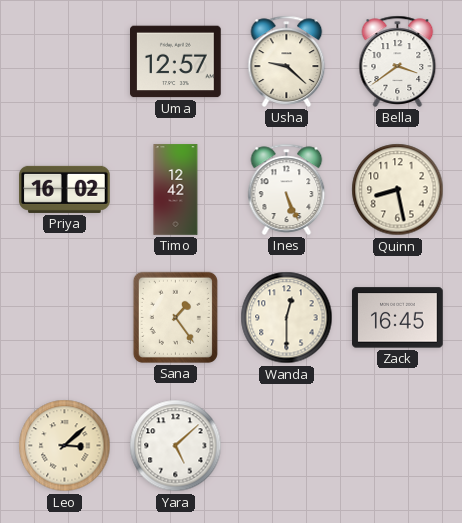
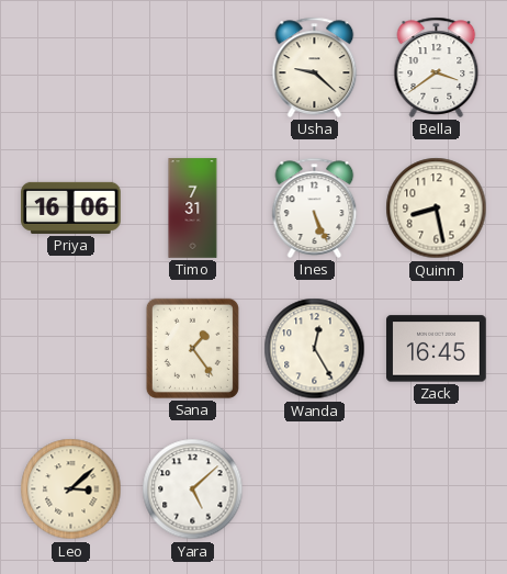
Uma: 12:57 -> none
Priya: 16:02 -> 16:06
Timo: 12:42 -> 7:31
Wanda: 12:30 -> 12:25
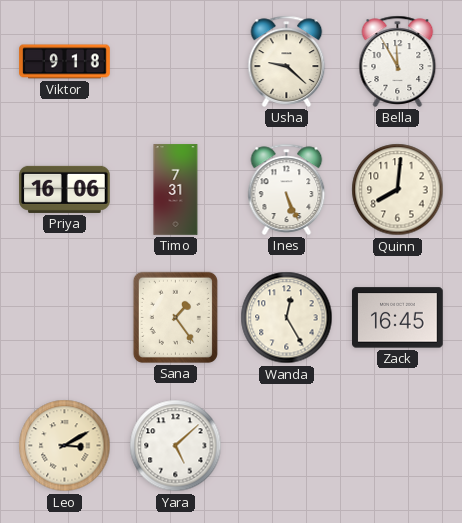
Viktor: none -> 9:18
Bella: 3:39 -> 11:55
Quinn: 8:28 -> 8:01
Leo: 3:08 -> 3:10
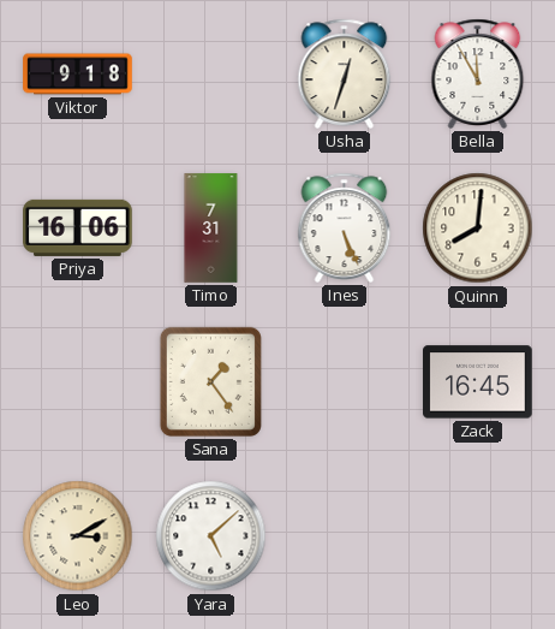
Usha: 9:22 -> 12:33
Wanda: 12:25 -> none
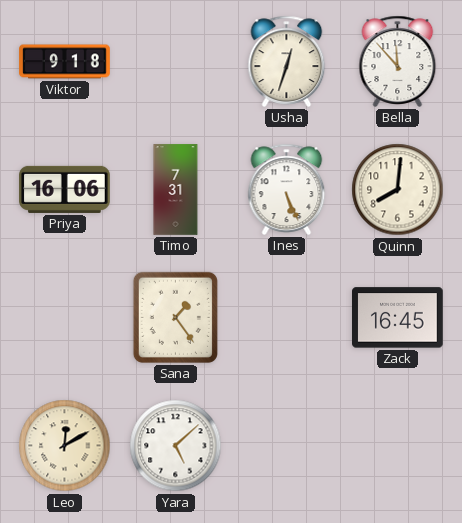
Bella: 11:55 -> 11:53
Leo: 3:10 -> 12:10
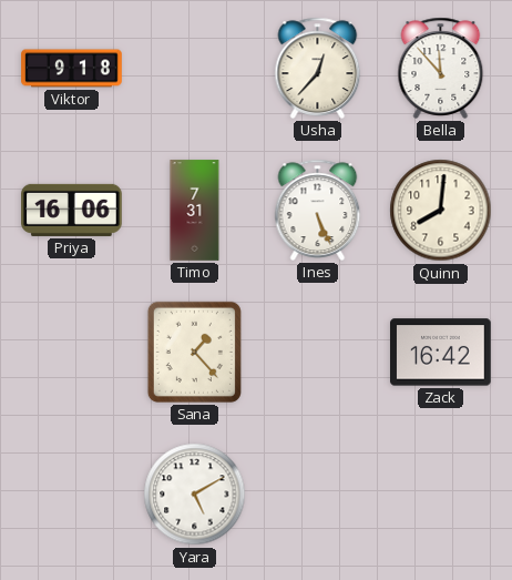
Usha: 12:33 -> 12:37
Sana: 1:24 -> 1:23
Zack: 16:45 -> 16:42
Leo: 12:10 -> none
Yara: 5:08 -> 5:10
